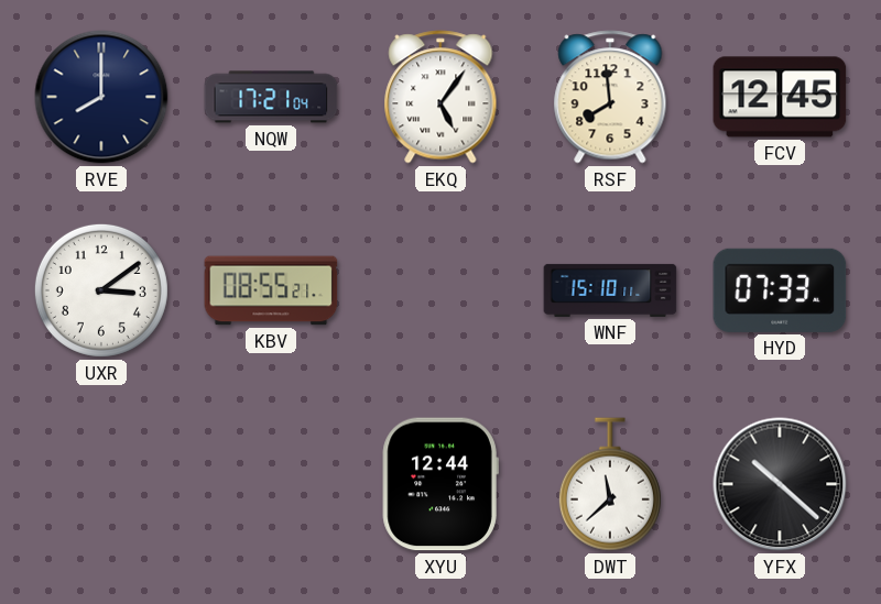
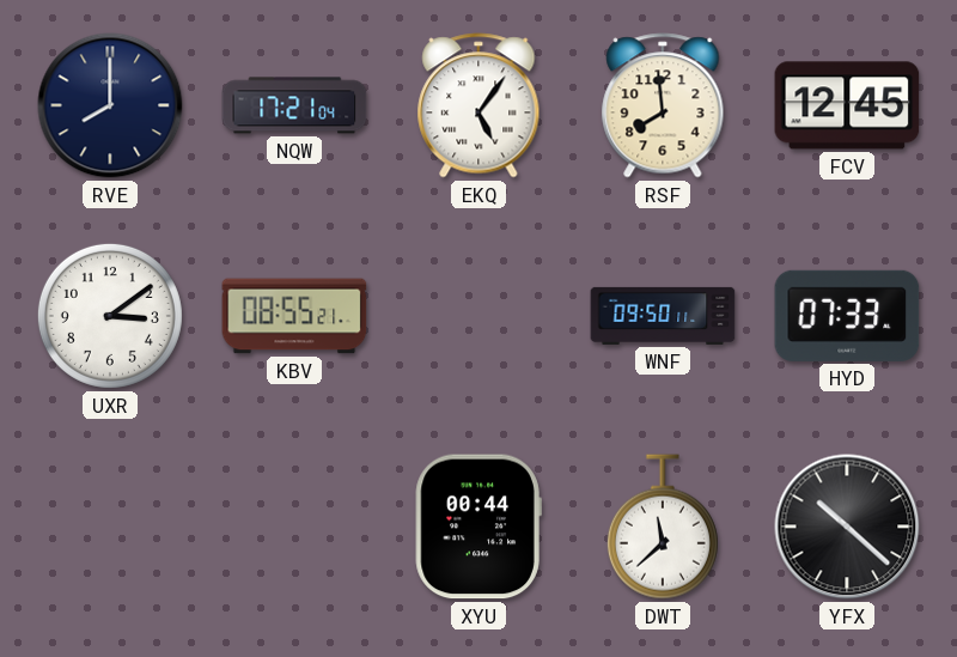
WNF: 15:10 -> 09:50
XYU: 12:44 -> 00:44
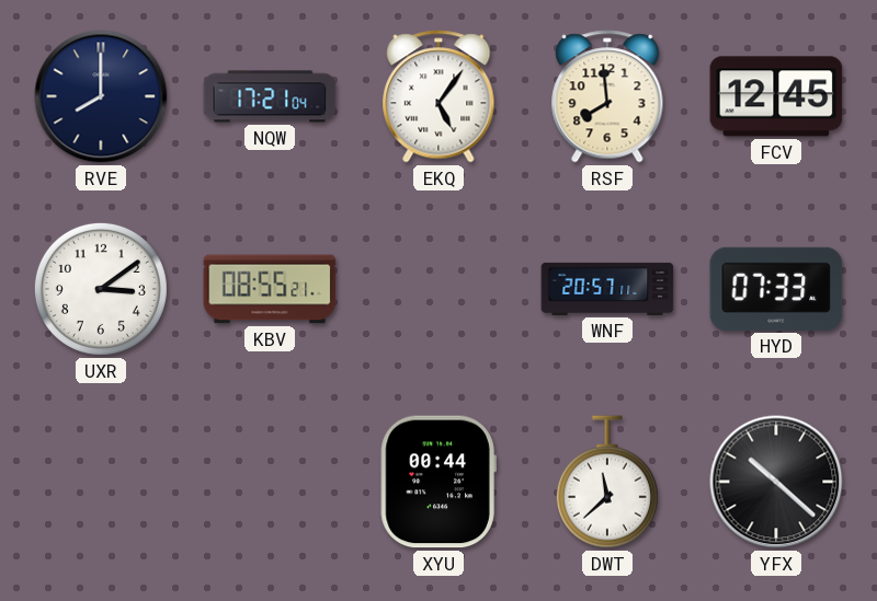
WNF: 09:50 -> 20:57
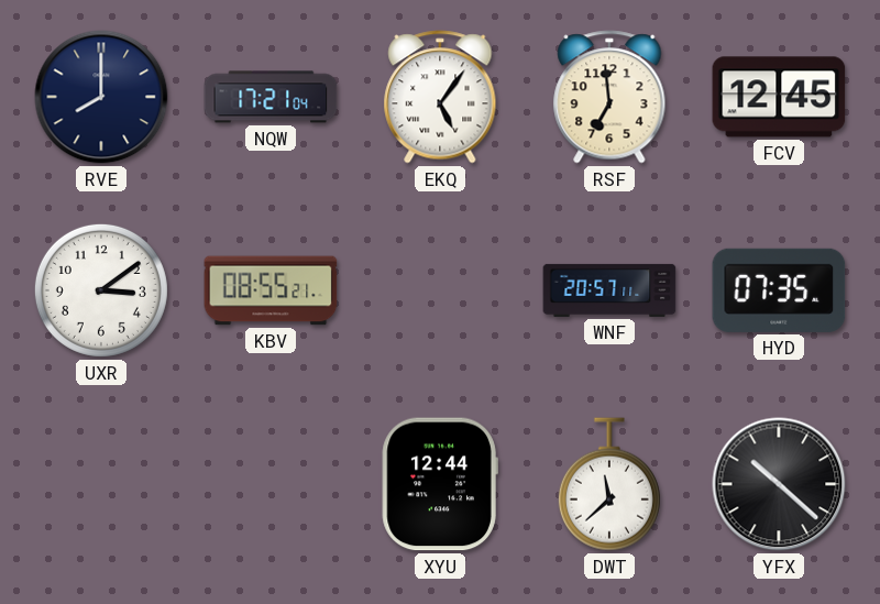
RSF: 7:59 -> 6:59
HYD: 07:33 -> 07:35
XYU: 00:44 -> 12:44
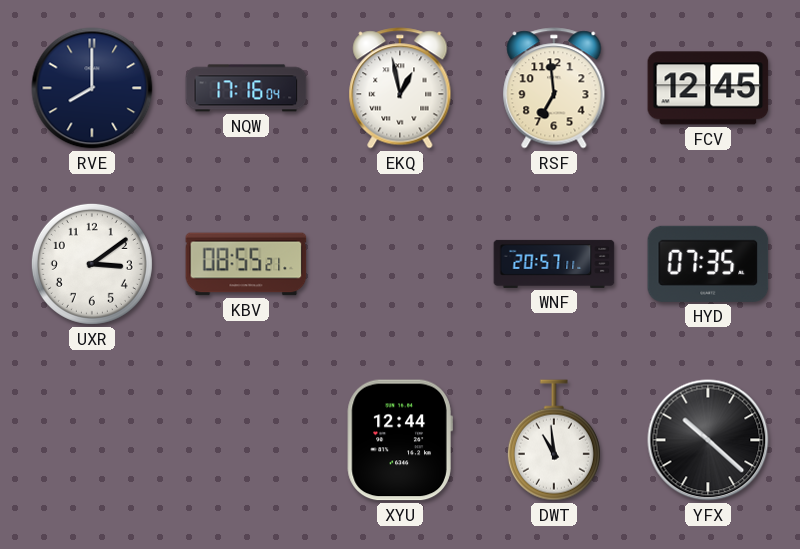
NQW: 17:21 -> 17:16
EKQ: 5:06 -> 12:58
DWT: 11:38 -> 10:59
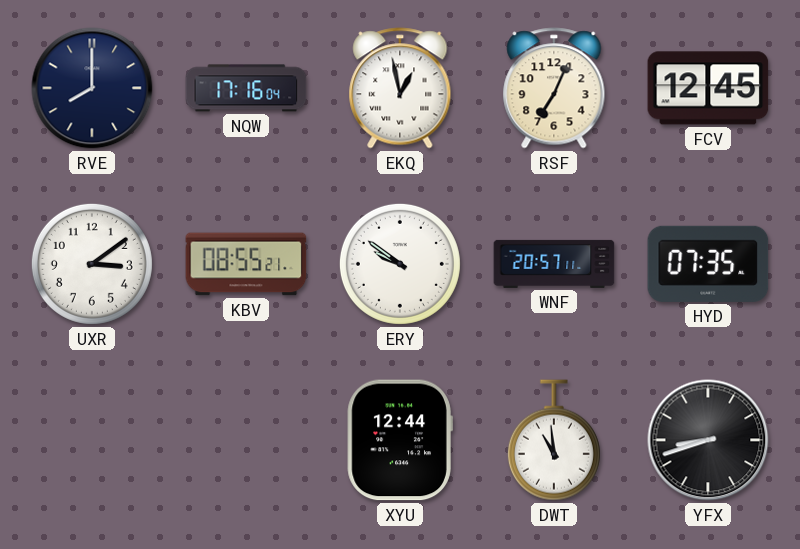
RSF: 6:59 -> 7:04
ERY: none -> 9:51
YFX: 10:22 -> 8:42
